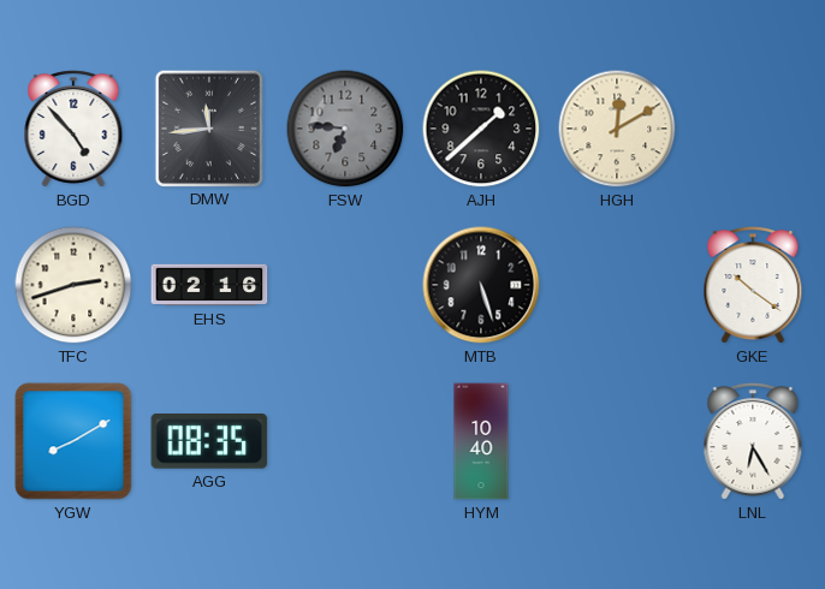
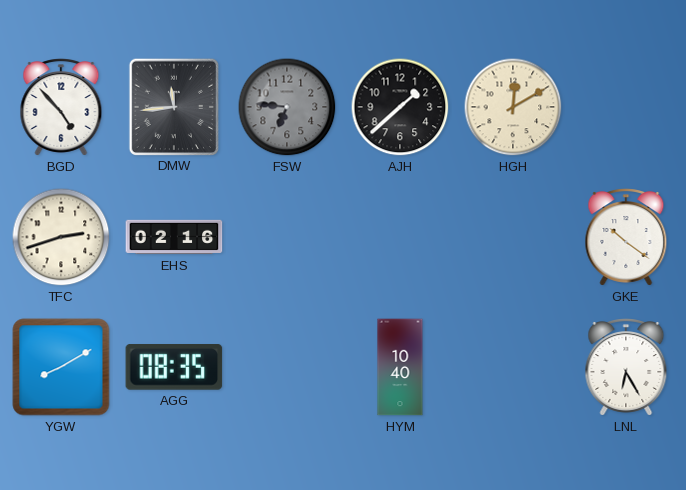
MTB: 5:27 -> none
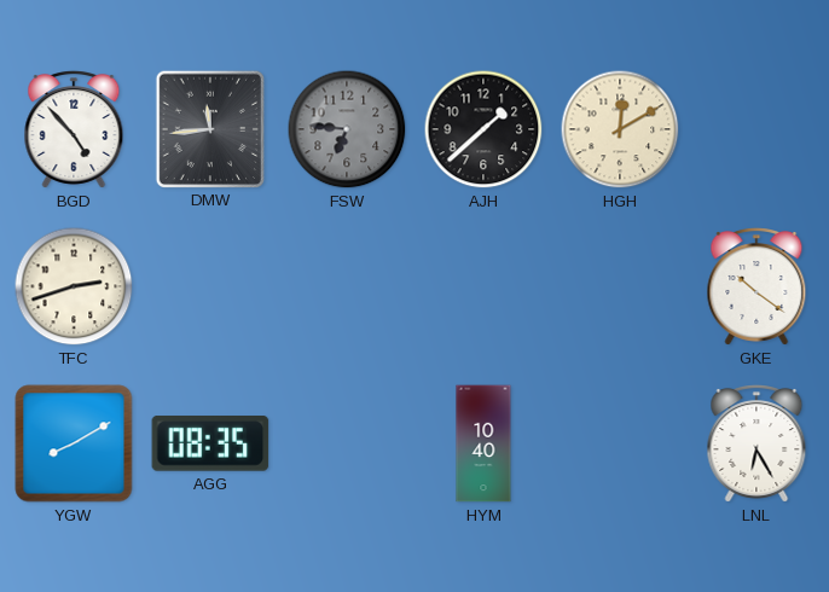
EHS: 02:16 -> none
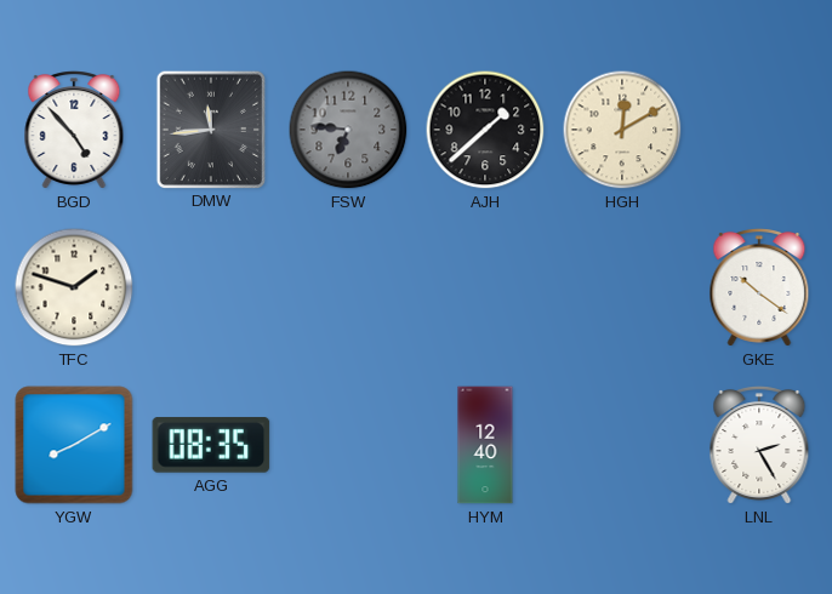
TFC: 2:42 -> 1:48
HYM: 10:40 -> 12:40
LNL: 6:25 -> 2:25
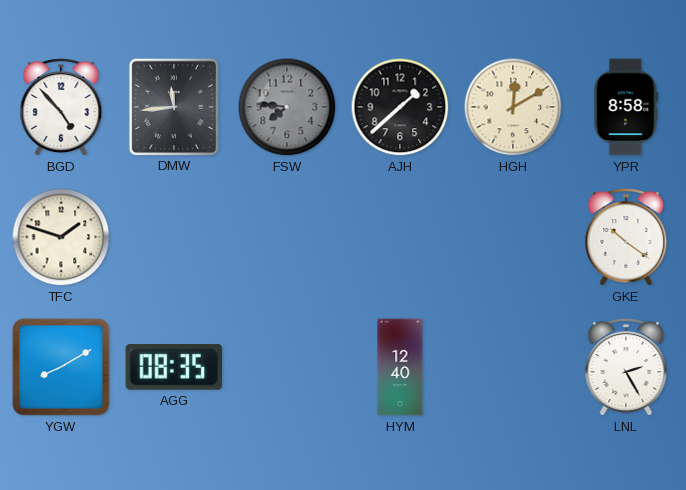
FSW: 6:46 -> 7:46
YPR: none -> 8:58
